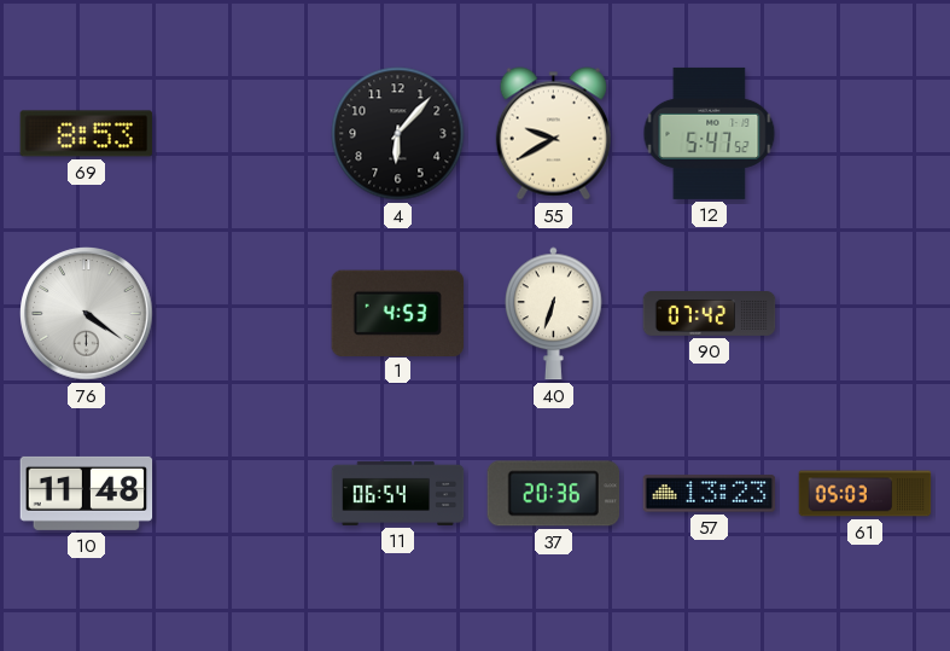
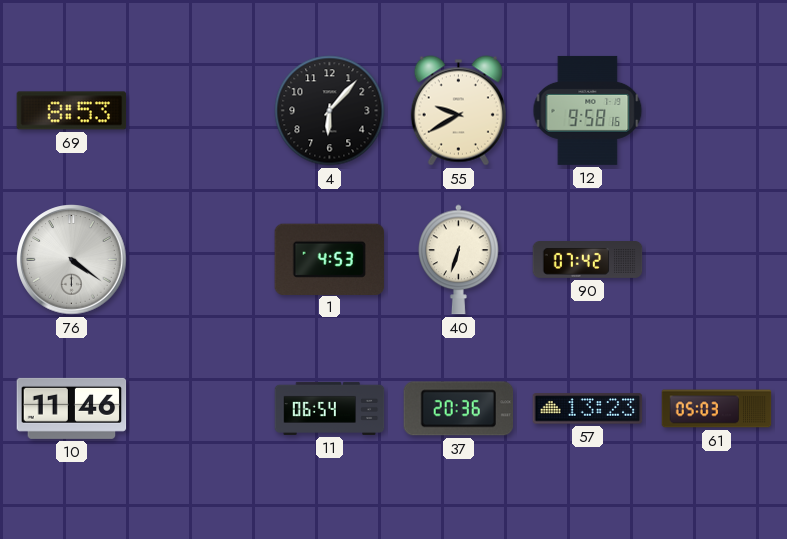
12: 5:47 -> 9:58
10: 11:48 -> 11:46
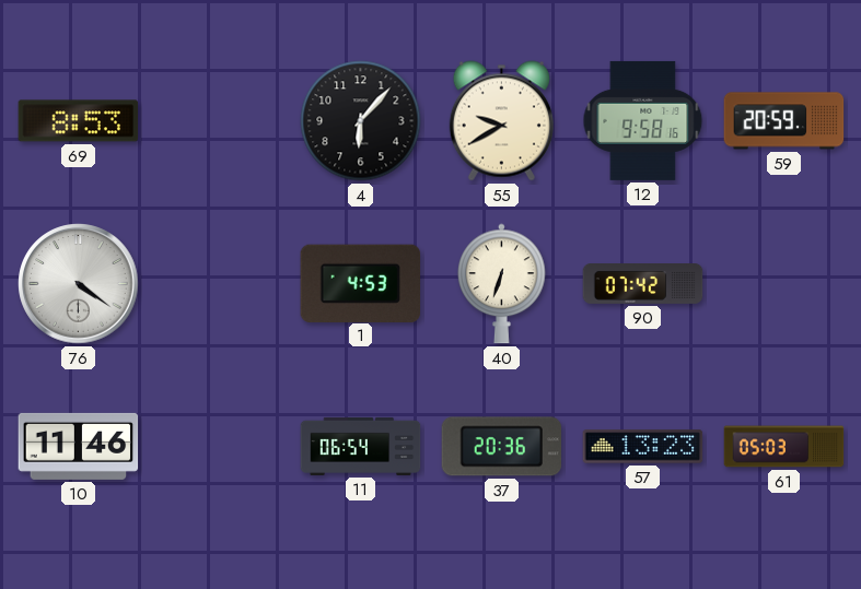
59: none -> 20:59
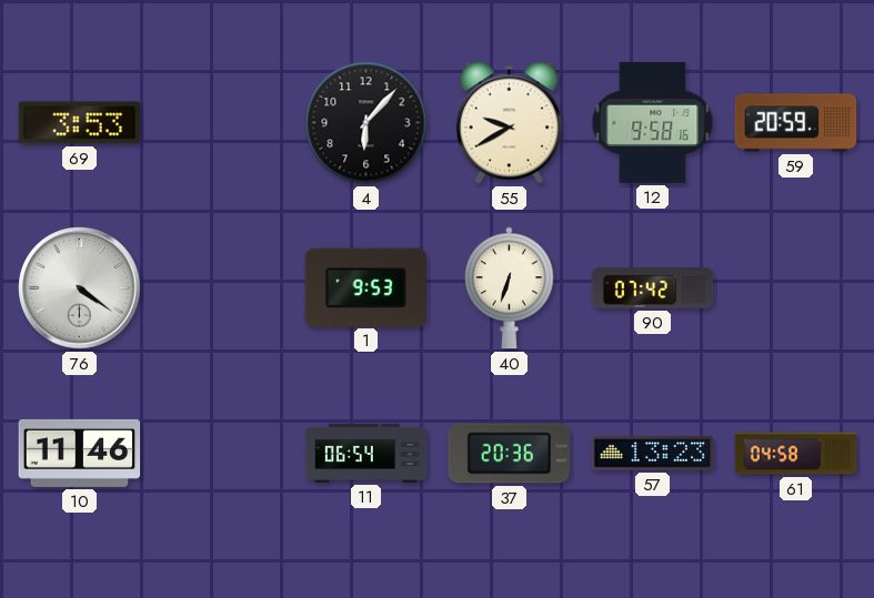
69: 8:53 -> 3:53
1: 4:53 -> 9:53
61: 05:03 -> 04:58
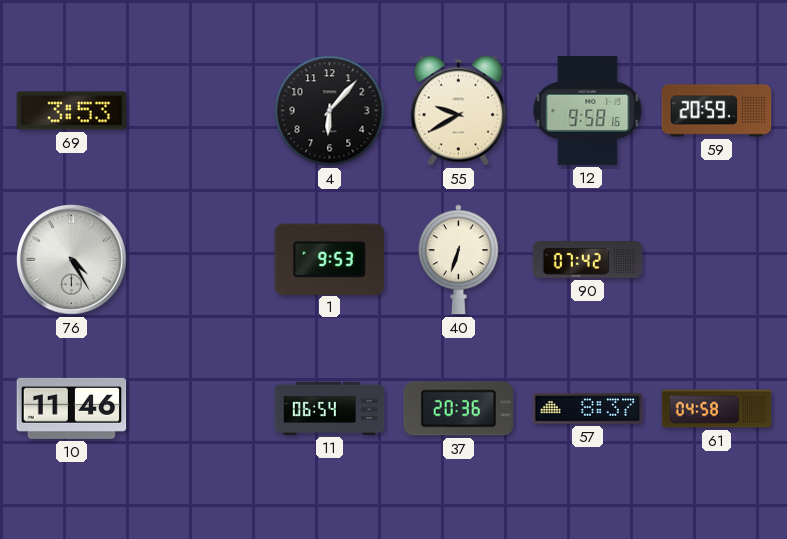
76: 4:21 -> 4:25
57: 13:23 -> 8:37
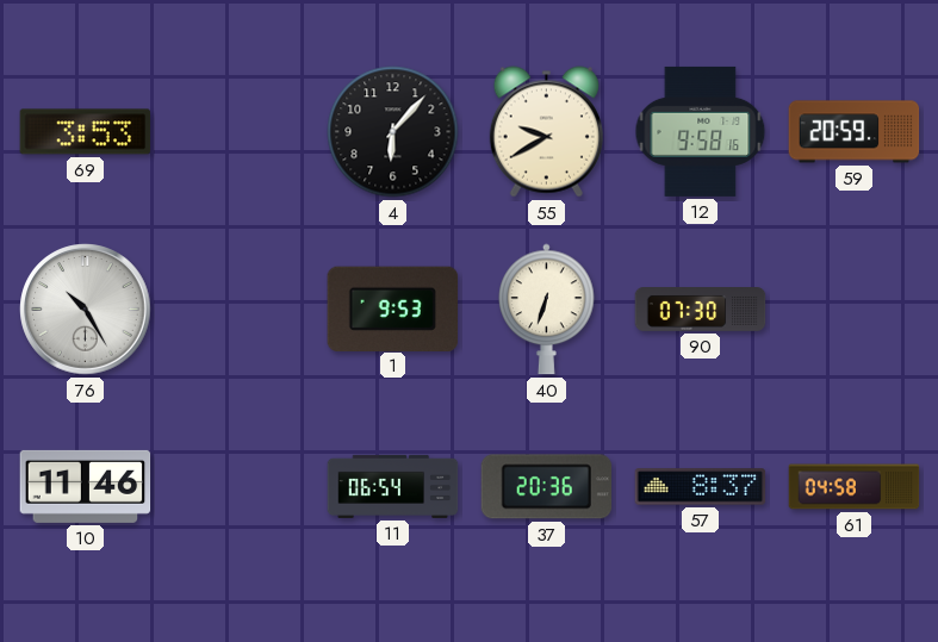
76: 4:25 -> 10:25
90: 07:42 -> 07:30
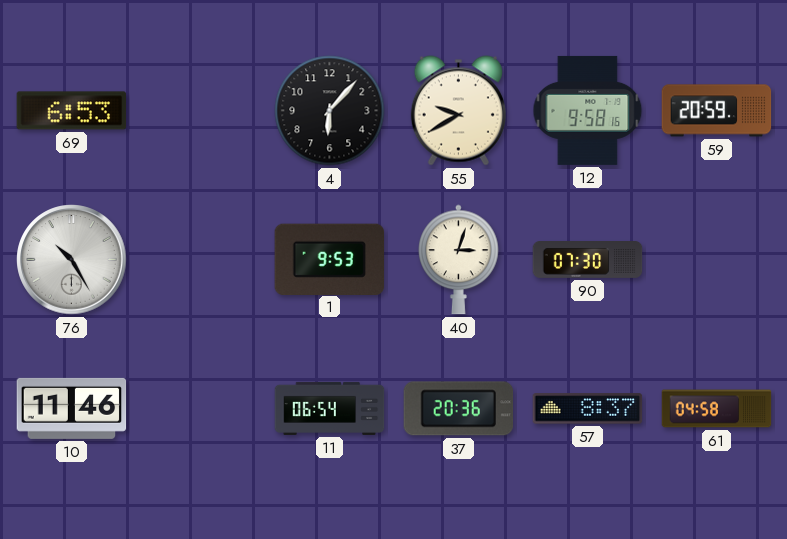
69: 3:53 -> 6:53
40: 6:33 -> 3:03
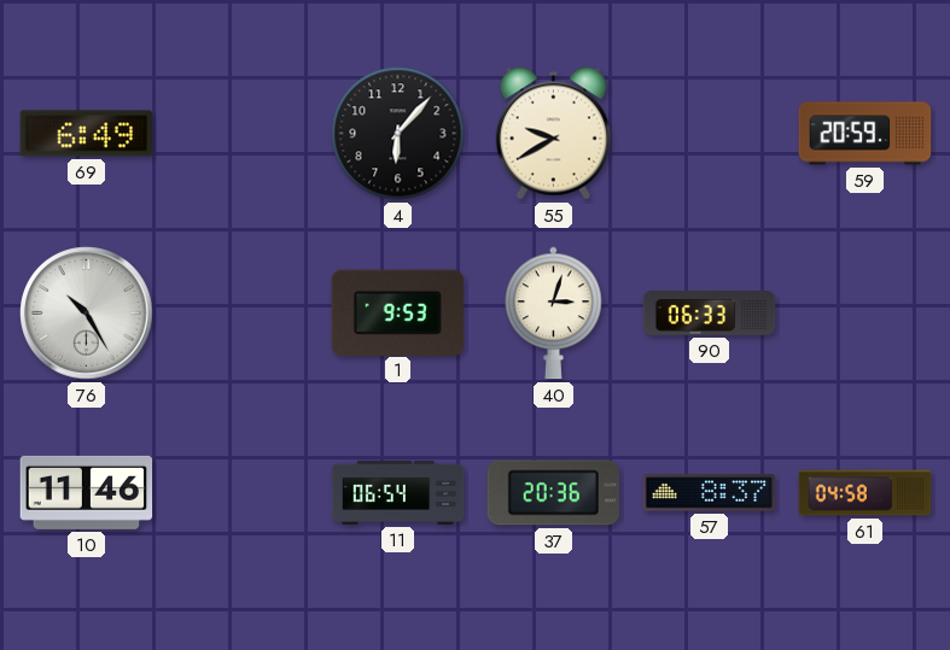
69: 6:53 -> 6:49
12: 9:58 -> none
90: 07:30 -> 06:33
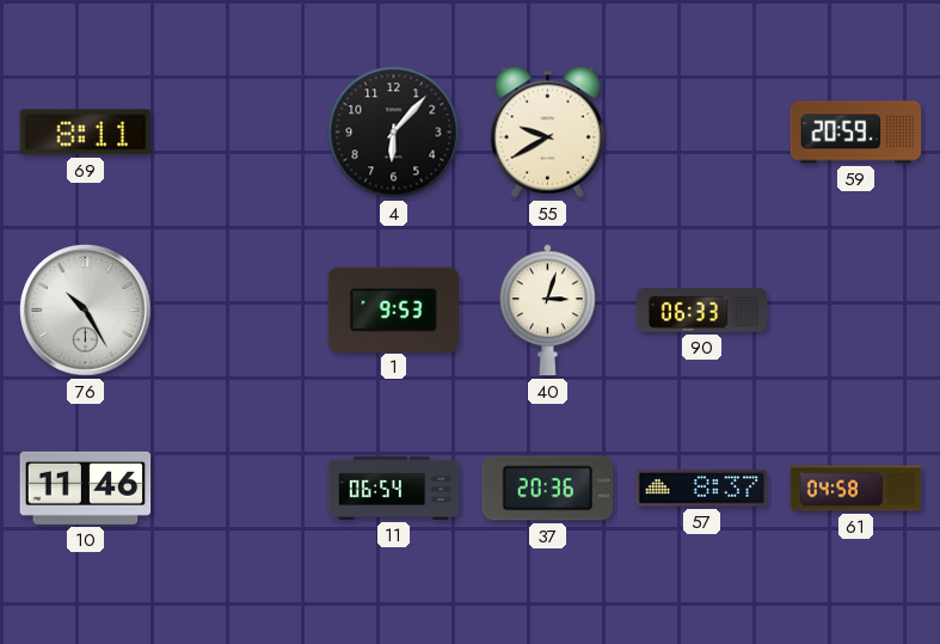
69: 6:49 -> 8:11
